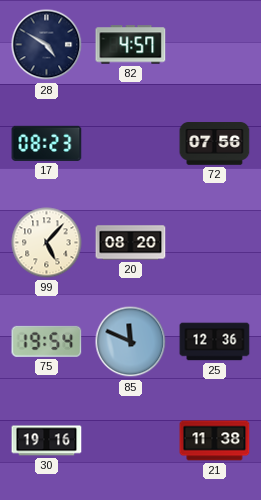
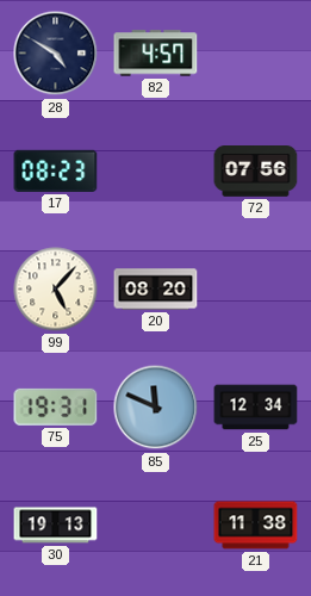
75: 19:54 -> 19:31
25: 12:36 -> 12:34
30: 19:16 -> 19:13
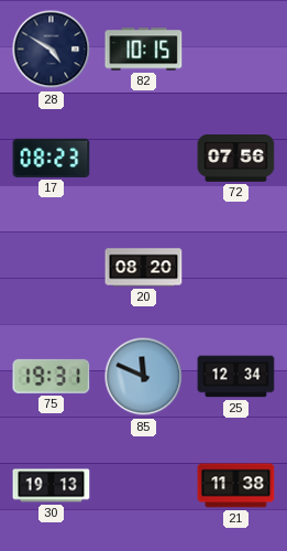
82: 4:57 -> 10:15
99: 5:07 -> none
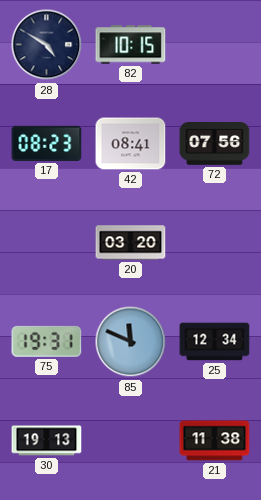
42: none -> 08:41
20: 08:20 -> 03:20
